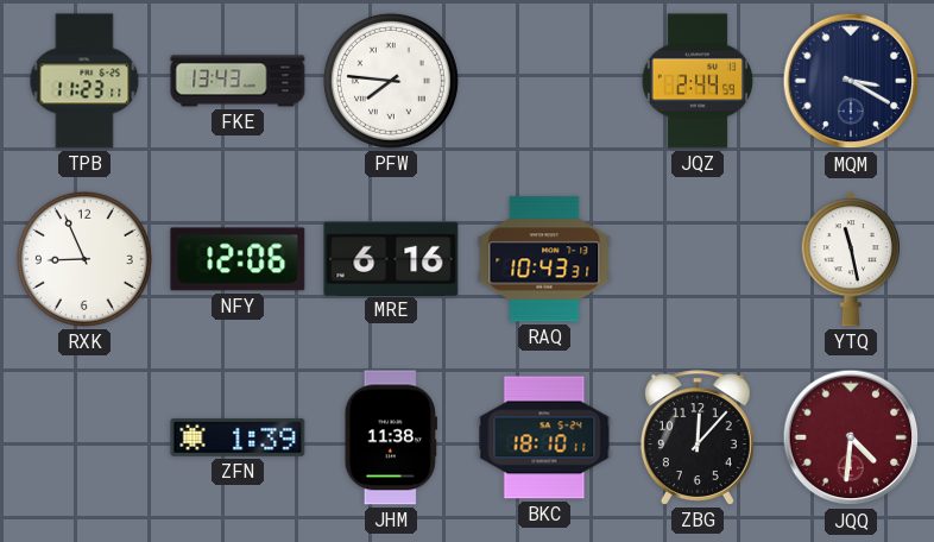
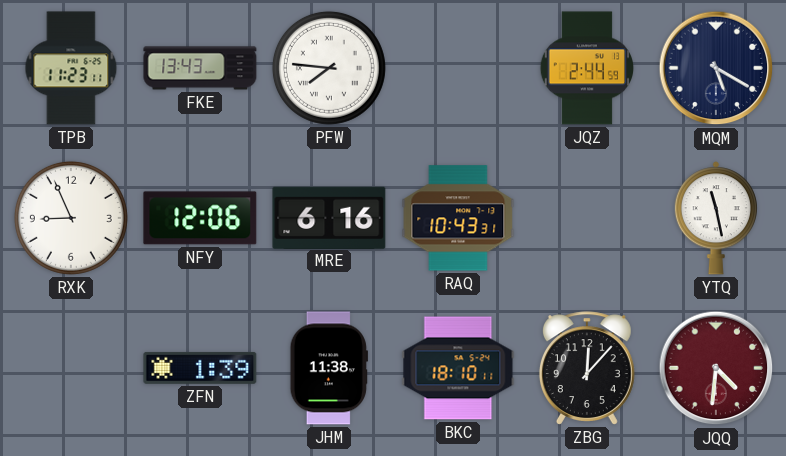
MQM: 3:20 -> 5:20
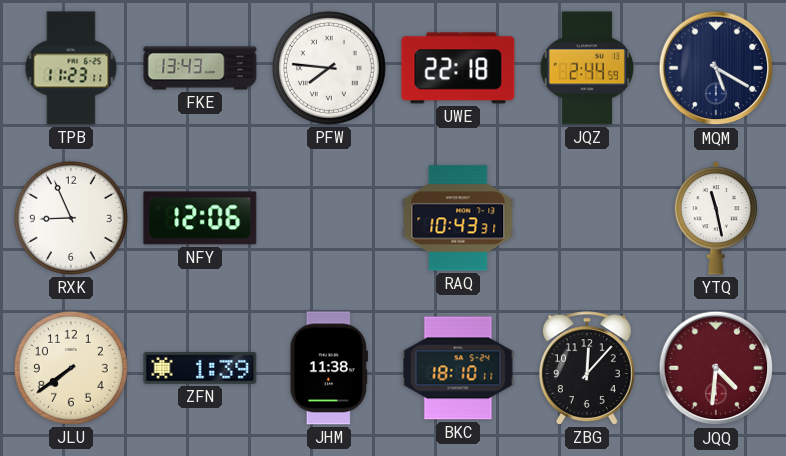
UWE: none -> 22:18
MRE: 6:16 -> none
JLU: none -> 7:39
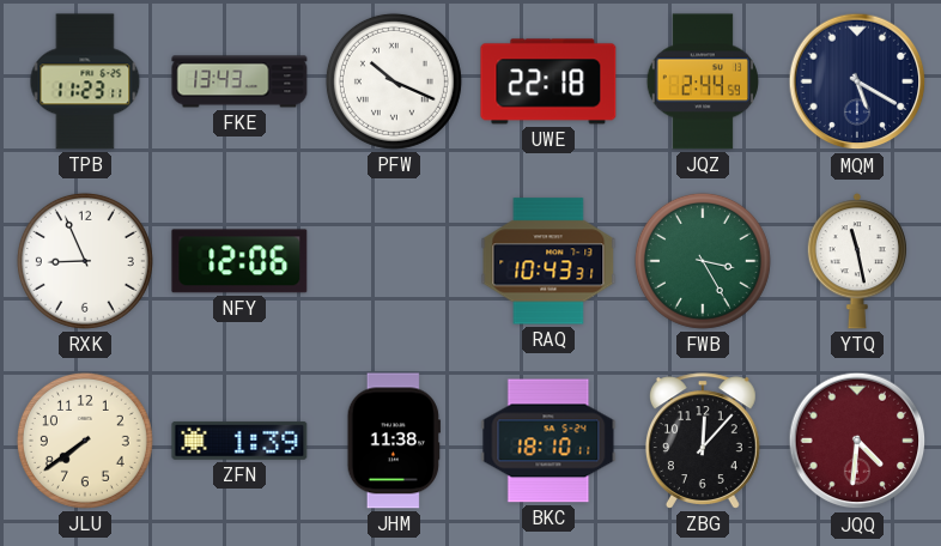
PFW: 7:46 -> 10:19
FWB: none -> 3:25
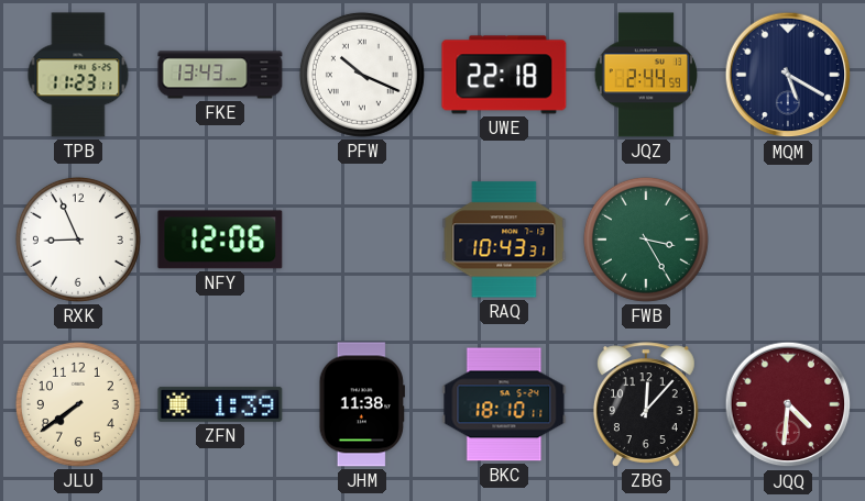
YTQ: 11:28 -> none
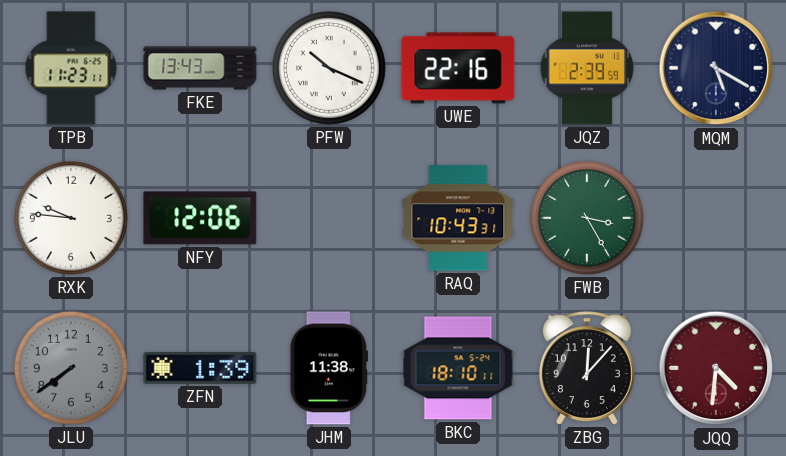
UWE: 22:18 -> 22:16
JQZ: 2:44 -> 2:39
RXK: 8:56 -> 9:46
JLU dial: cream -> grey
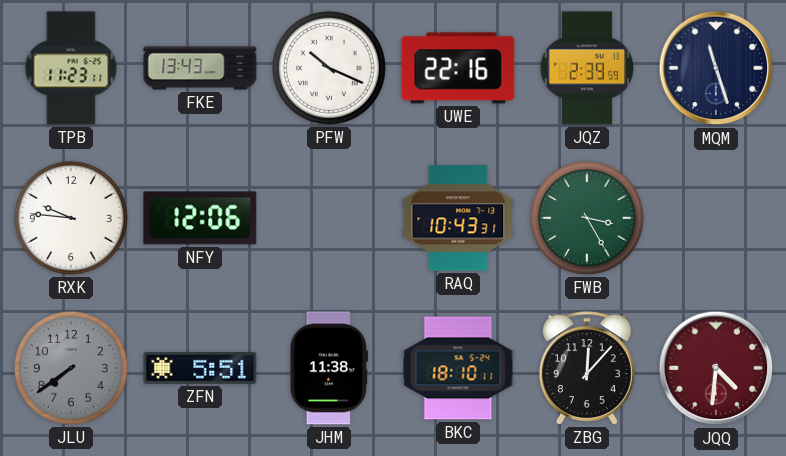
MQM: 5:20 -> 11:27
ZFN: 1:39 -> 5:51
